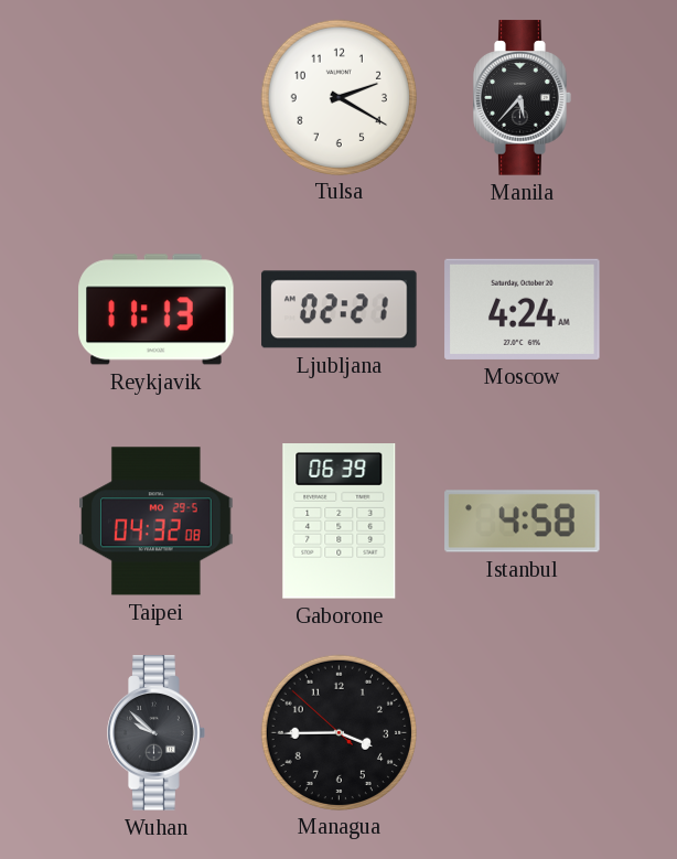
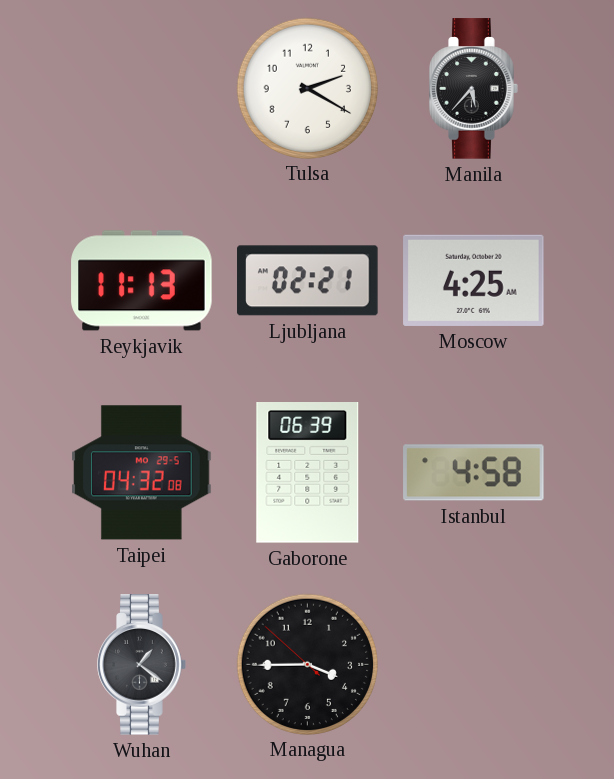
Moscow: 4:24 -> 4:25
Wuhan: 9:52 -> 1:21
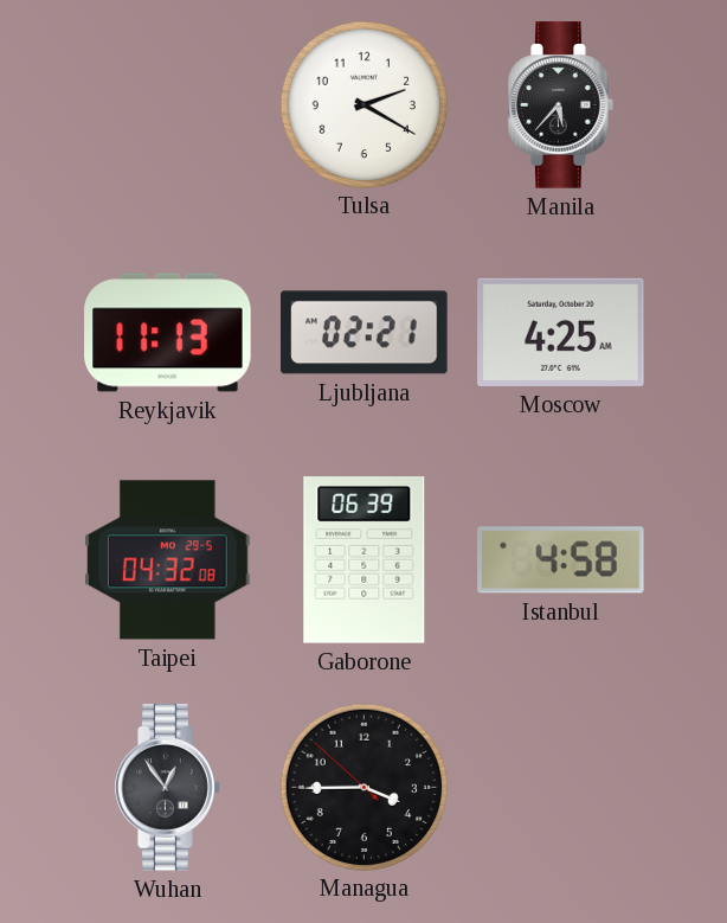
Wuhan: 1:21 -> 12:54
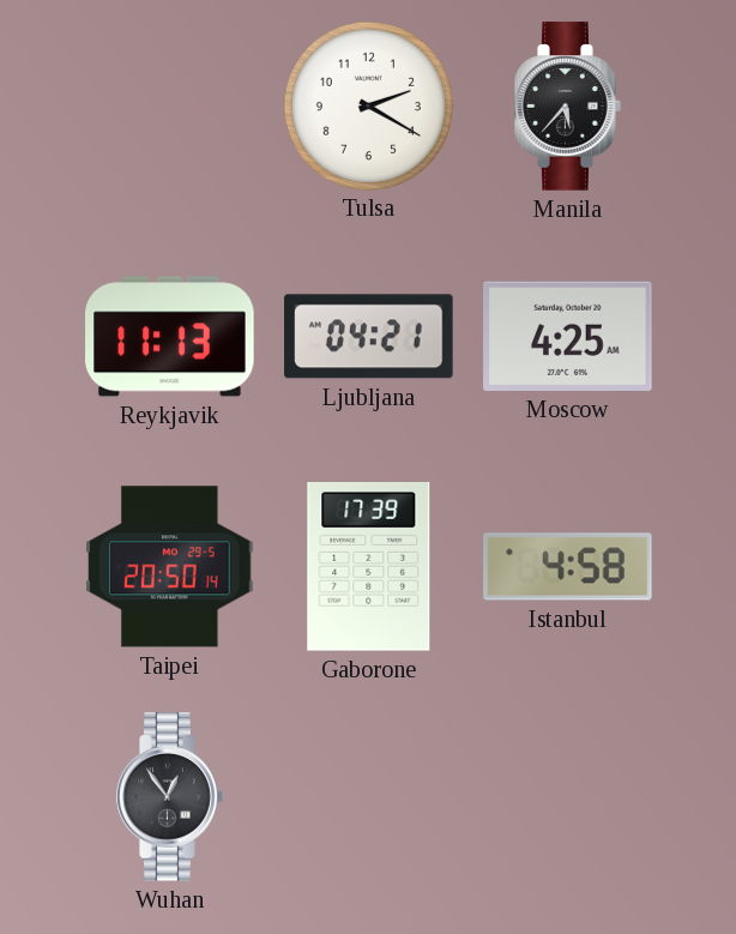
Ljubljana: 02:21 -> 04:21
Taipei: 04:32 -> 20:50
Gaborone: 06:39 -> 17:39
Managua: 3:44 -> none
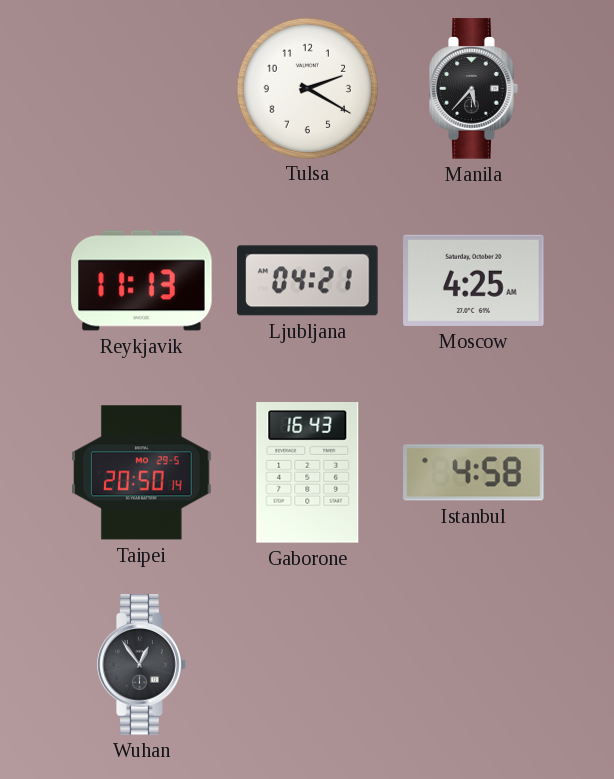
Gaborone: 17:39 -> 16:43
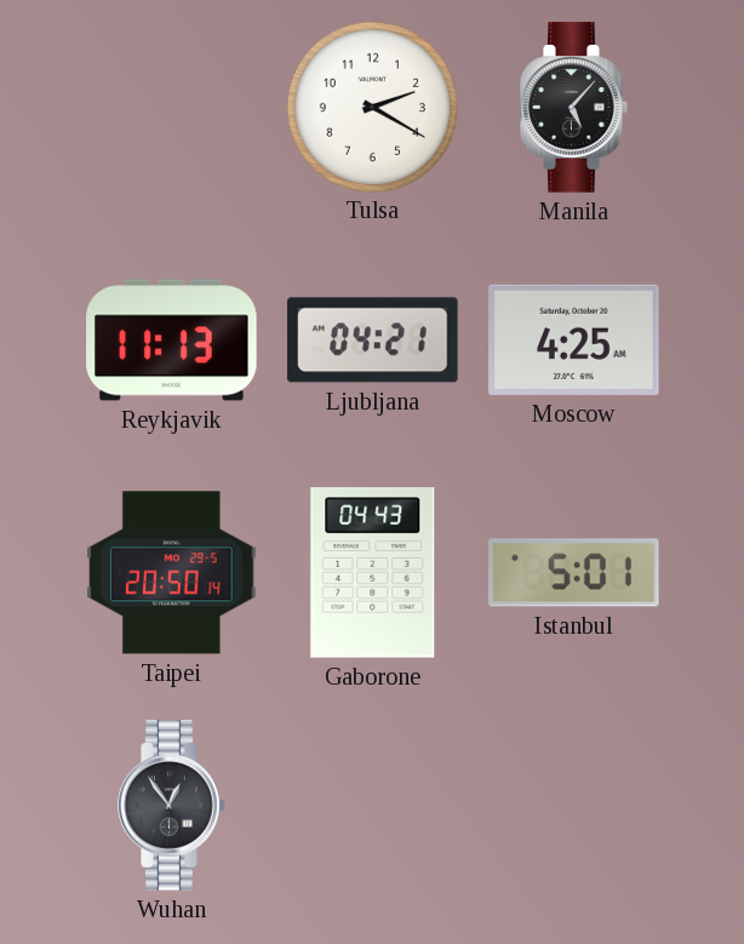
Manila: 5:37 -> 5:07
Gaborone: 16:43 -> 04:43
Istanbul: 4:58 -> 5:01
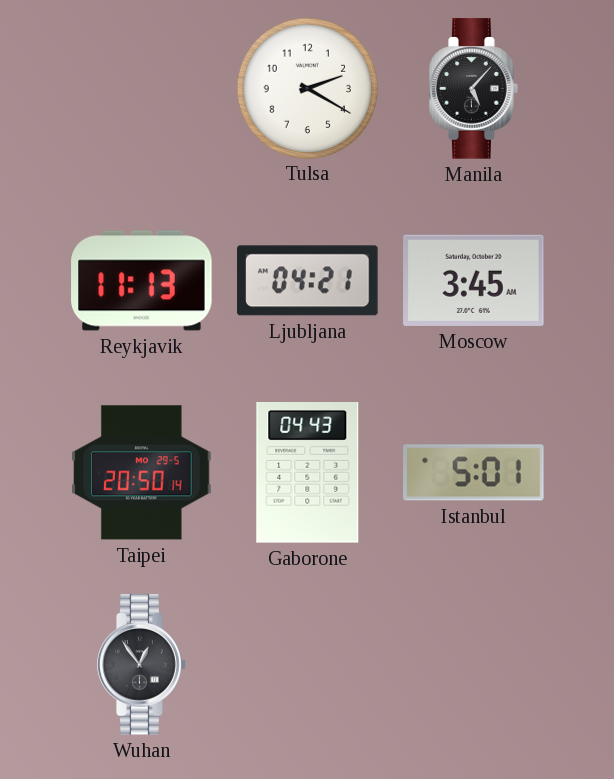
Moscow: 4:25 -> 3:45
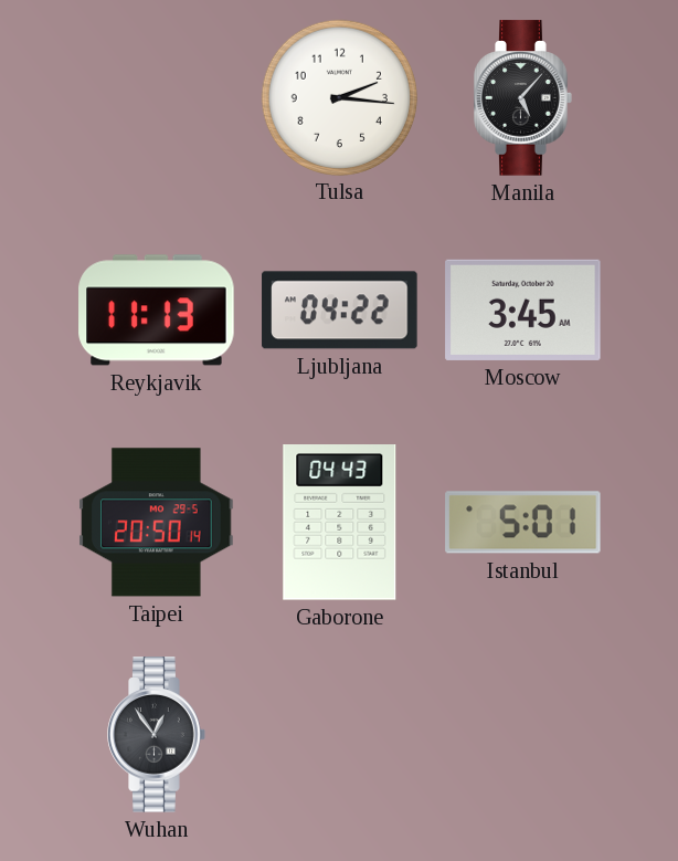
Tulsa: 2:20 -> 2:16
Ljubljana: 04:21 -> 04:22
